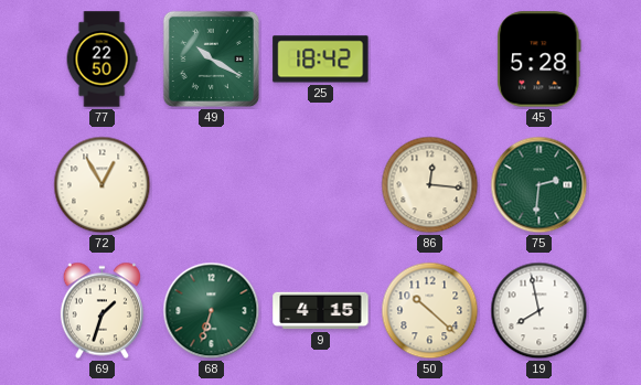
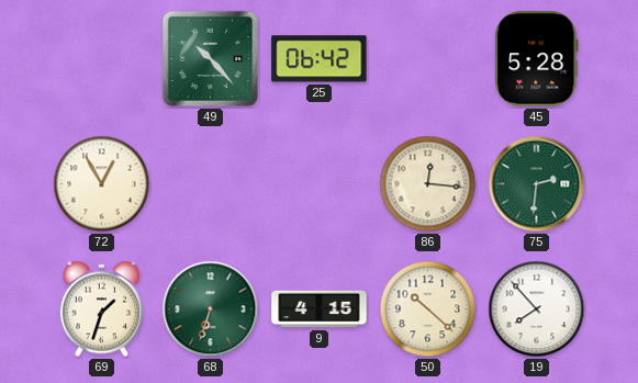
77: 22:50 -> none
49: 10:20 -> 10:23
25: 18:42 -> 06:42
19: 7:58 -> 7:53
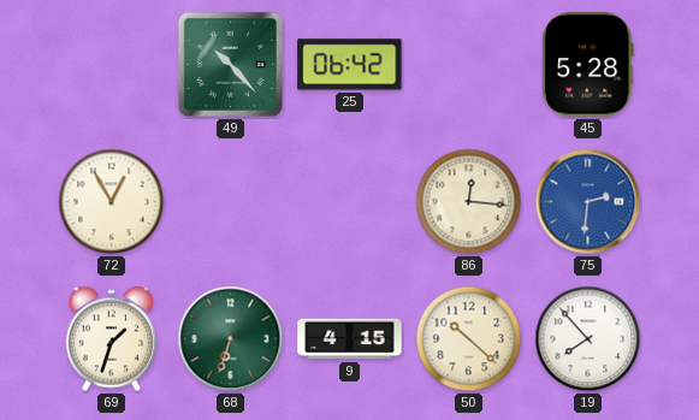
75 dial: green -> blue
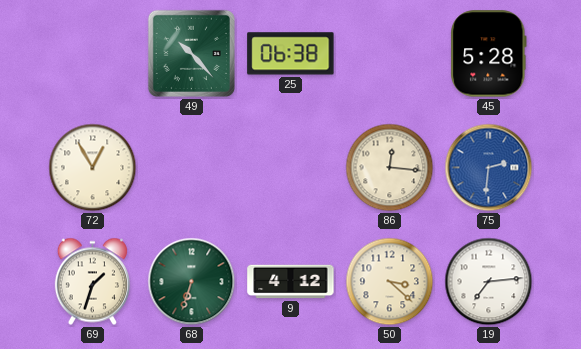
25: 06:42 -> 06:38
9: 4:15 -> 4:12
50: 10:22 -> 3:22
19: 7:53 -> 7:14
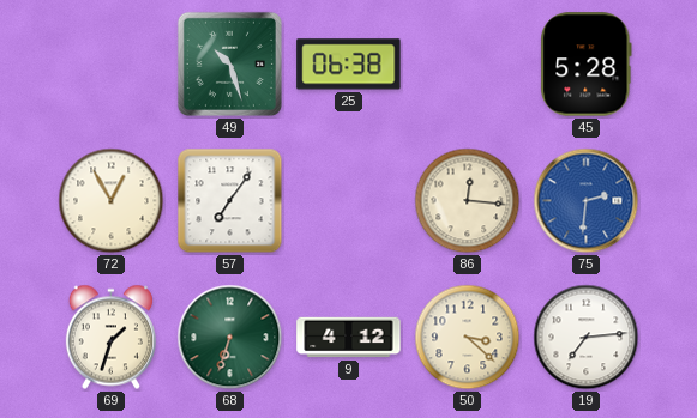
49: 10:23 -> 10:27
57: none -> 7:06
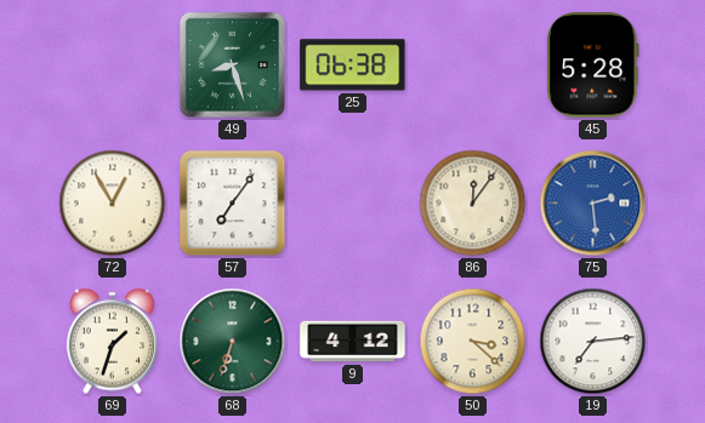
49: 10:27 -> 8:27
86: 12:16 -> 12:06
75: 2:31 -> 2:29
